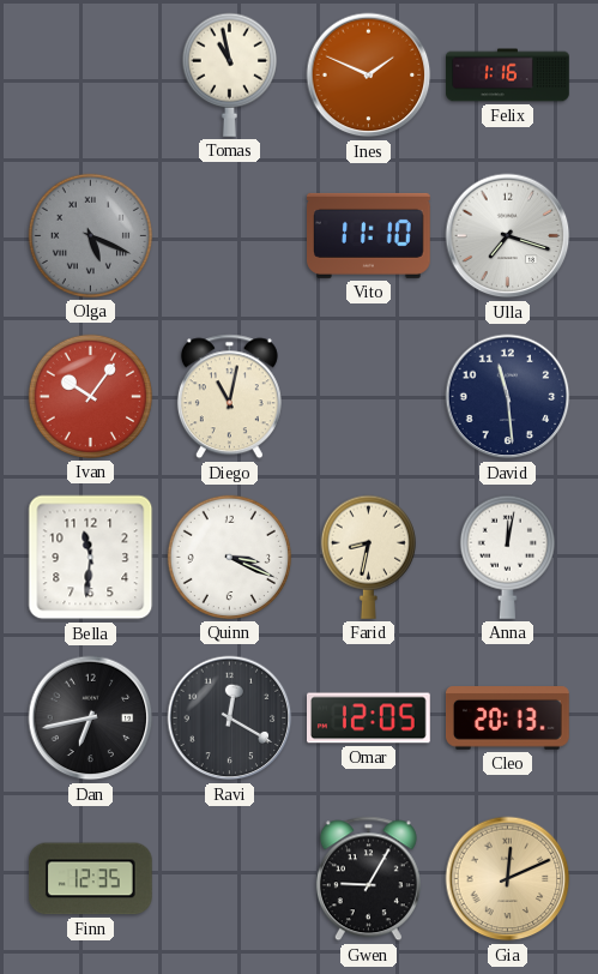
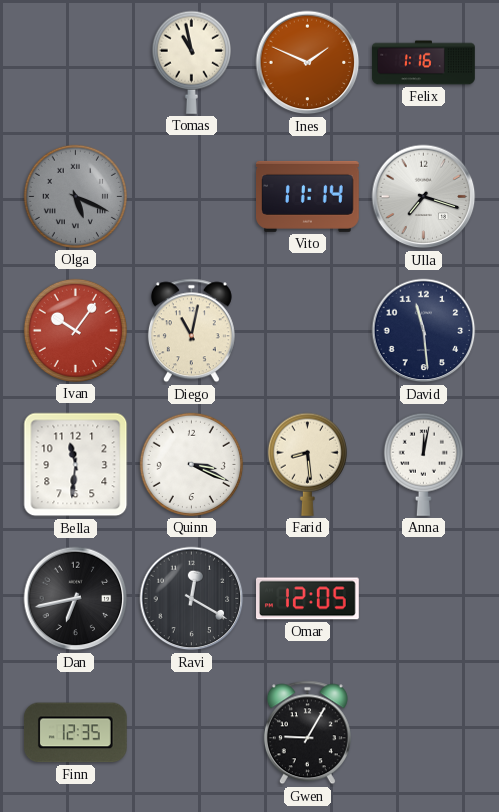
Vito: 11:10 -> 11:14
Farid: 8:32 -> 8:29
Cleo: 20:13 -> none
Gia: 12:11 -> none
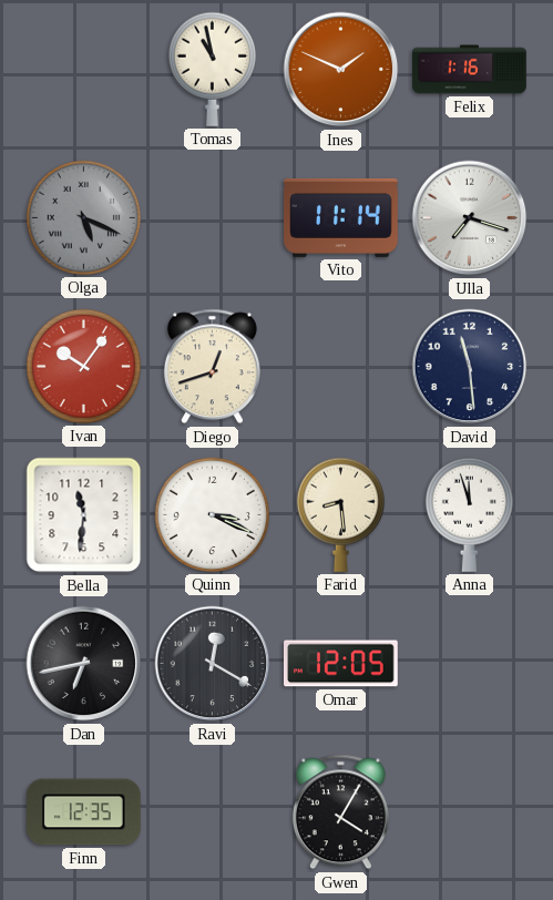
Diego: 11:02 -> 12:42
Anna: 12:02 -> 11:57
Gwen: 9:05 -> 4:05
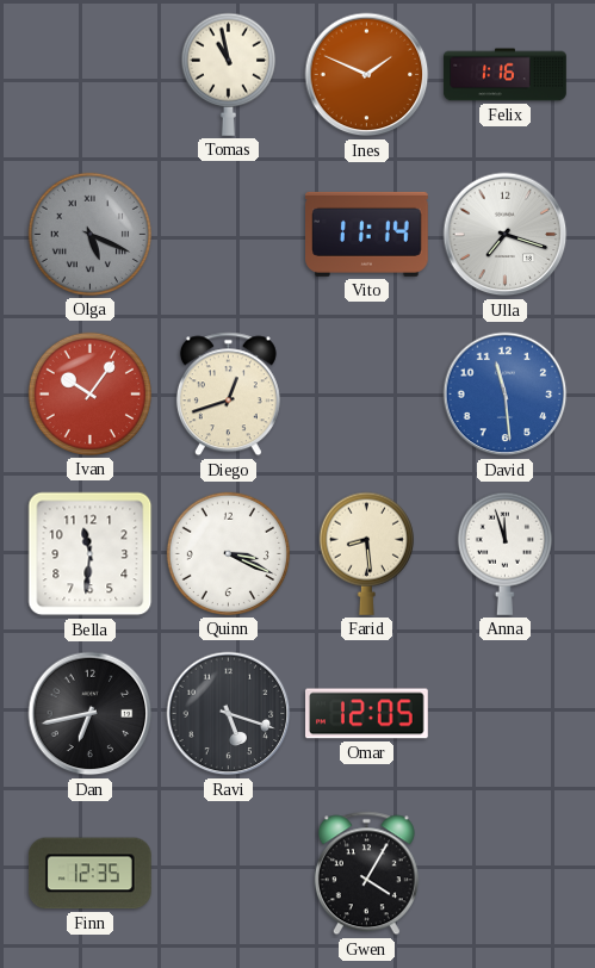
David dial: navy -> blue
Ravi: 12:20 -> 5:18
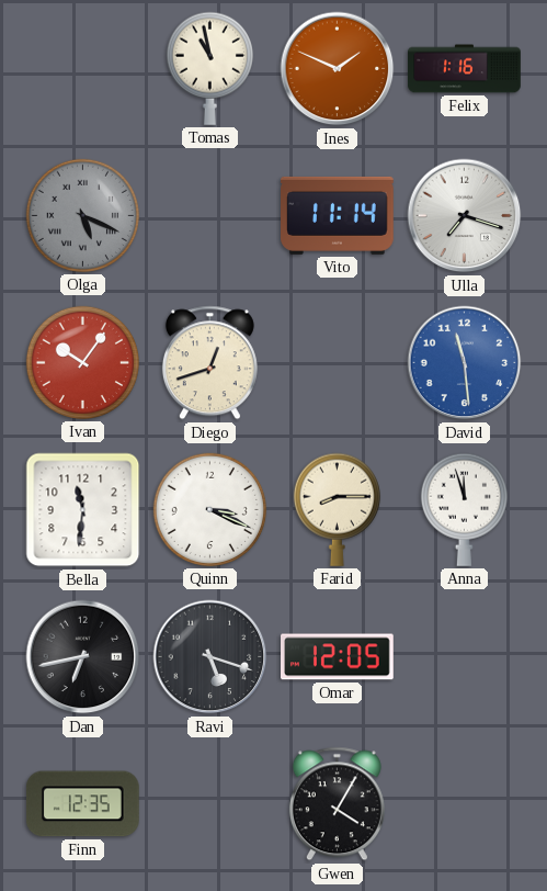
Farid: 8:29 -> 8:15
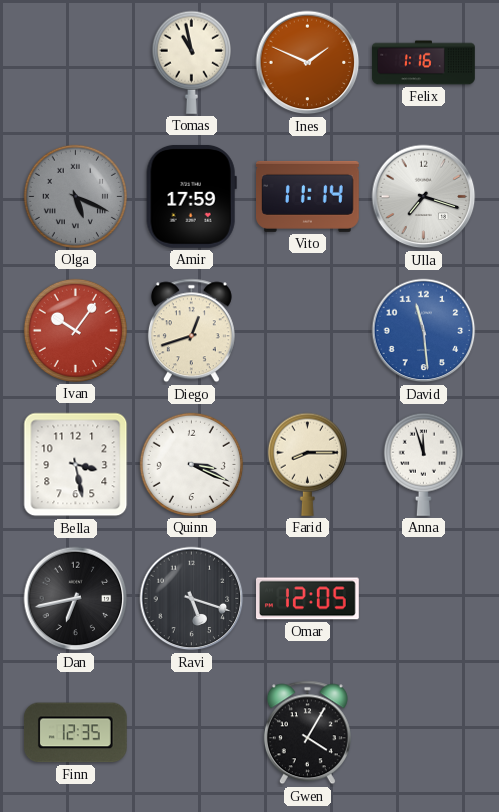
Amir: none -> 17:59
Bella: 11:31 -> 3:28
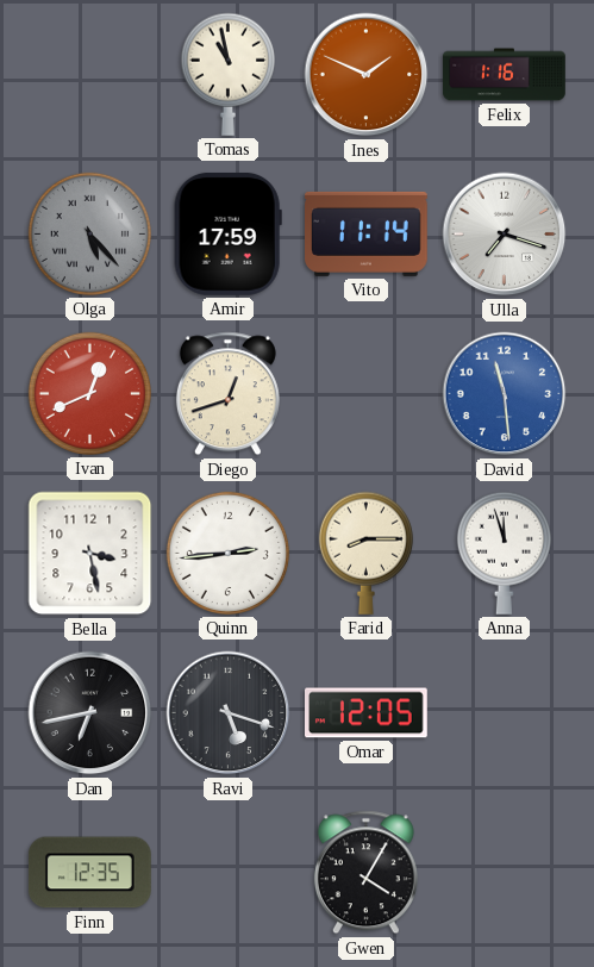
Olga: 5:19 -> 5:23
Ivan: 10:06 -> 12:41
Quinn: 3:19 -> 2:44
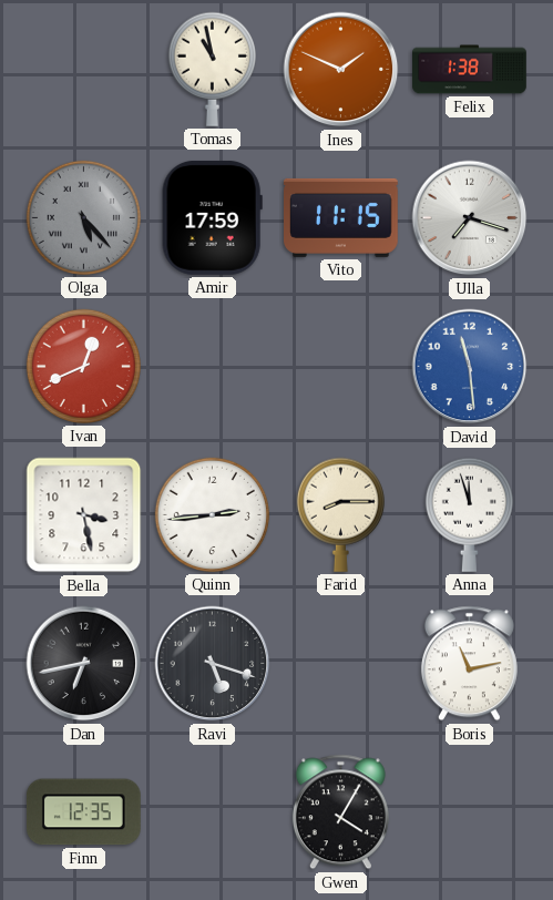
Felix: 1:16 -> 1:38
Vito: 11:14 -> 11:15
Diego: 12:42 -> none
Omar: 12:05 -> none
Boris: none -> 11:13
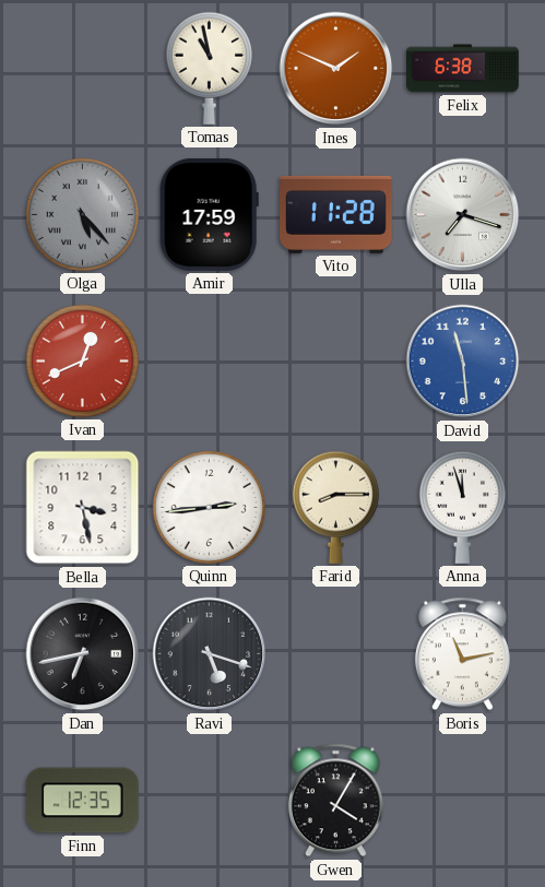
Felix: 1:38 -> 6:38
Vito: 11:15 -> 11:28
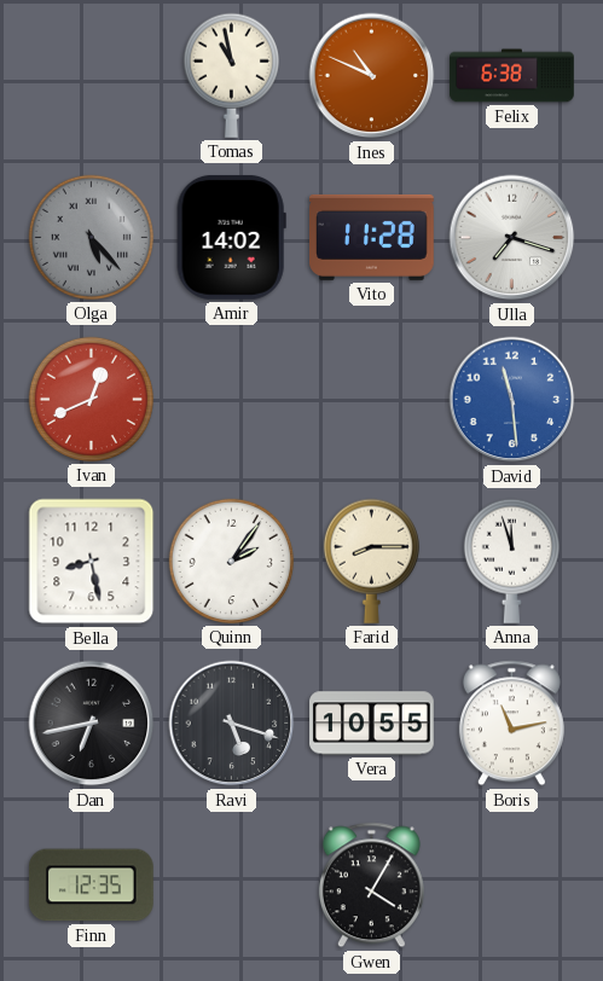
Ines: 1:49 -> 10:49
Amir: 17:59 -> 14:02
Bella: 3:28 -> 8:28
Quinn: 2:44 -> 2:06
Vera: none -> 10:55
